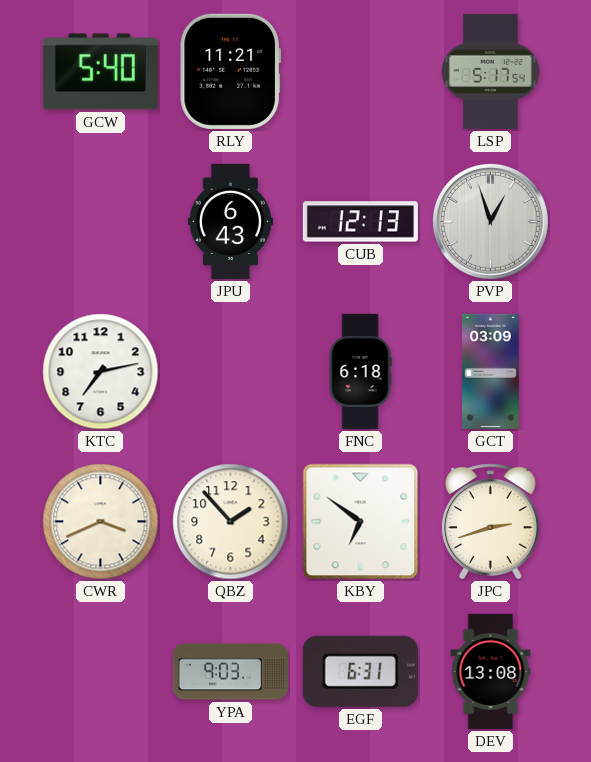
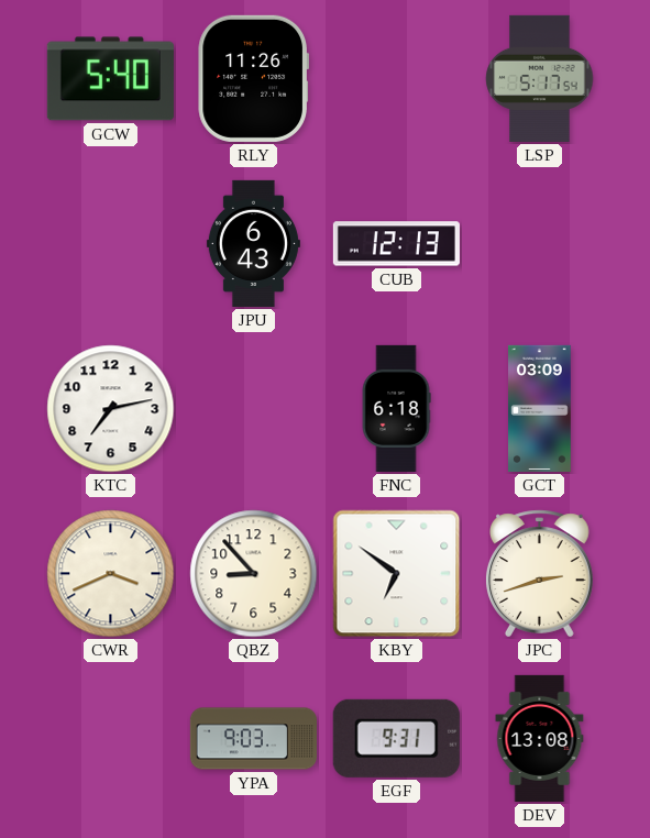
RLY: 11:21 -> 11:26
PVP: 12:57 -> none
QBZ: 1:53 -> 8:53
EGF: 6:31 -> 9:31
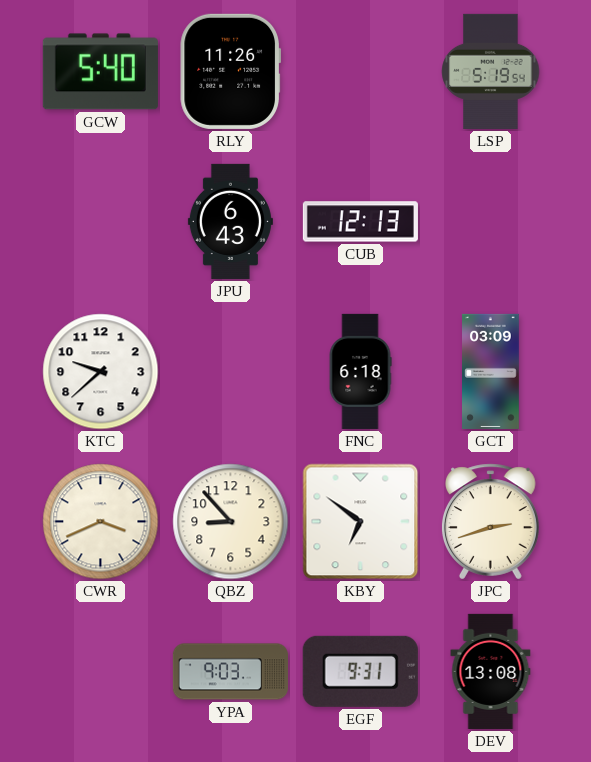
LSP: 5:17 -> 5:19
KTC: 7:13 -> 9:38
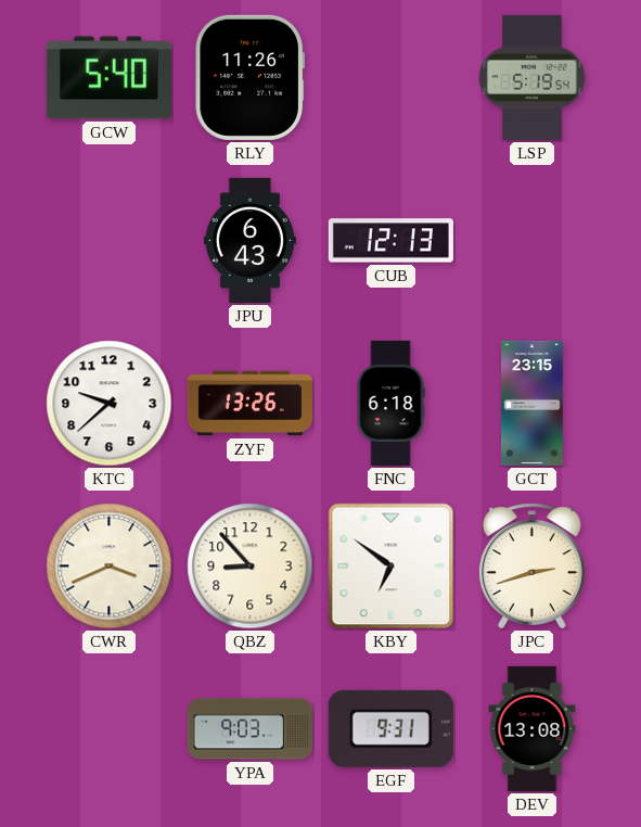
ZYF: none -> 13:26
GCT: 03:09 -> 23:15
